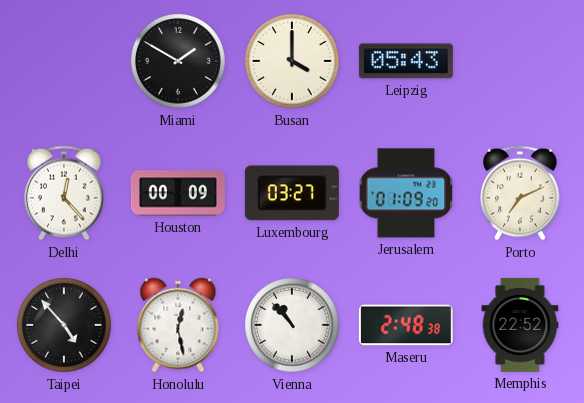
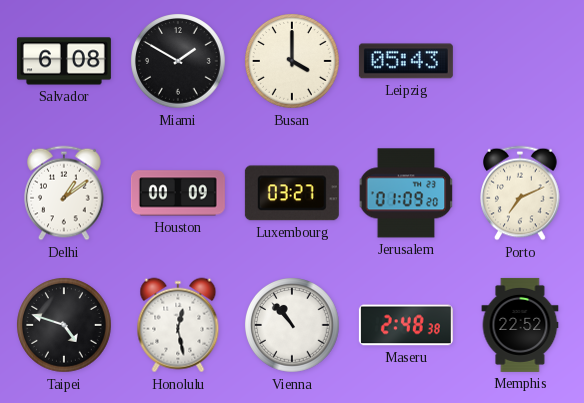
Salvador: none -> 6:08
Delhi: 12:23 -> 1:09
Taipei: 4:53 -> 4:48
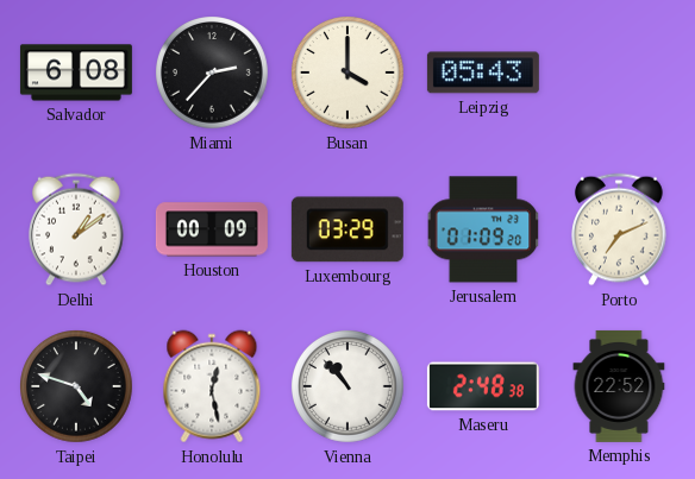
Miami: 1:50 -> 2:37
Luxembourg: 03:27 -> 03:29
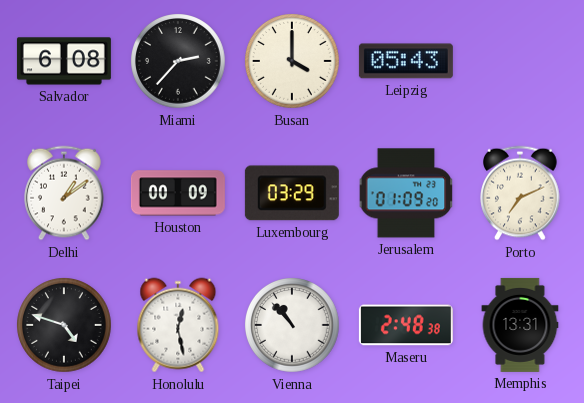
Memphis: 22:52 -> 13:31
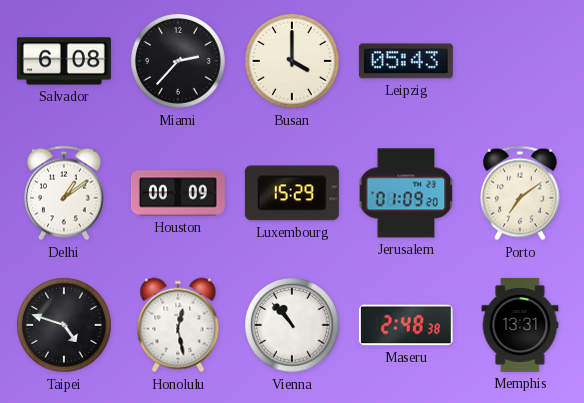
Luxembourg: 03:29 -> 15:29
Porto: 7:11 -> 7:09
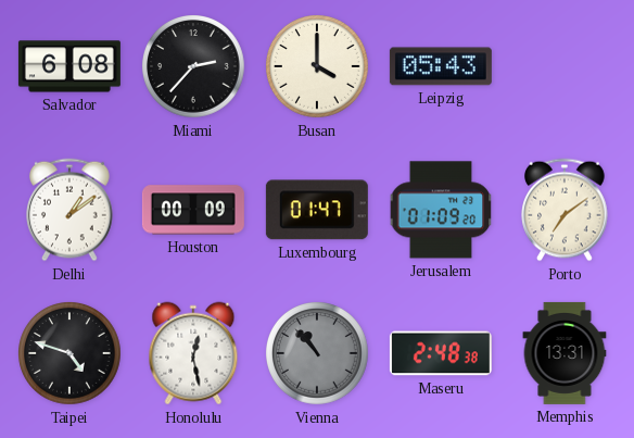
Luxembourg: 15:29 -> 01:47
Vienna dial: white -> grey
